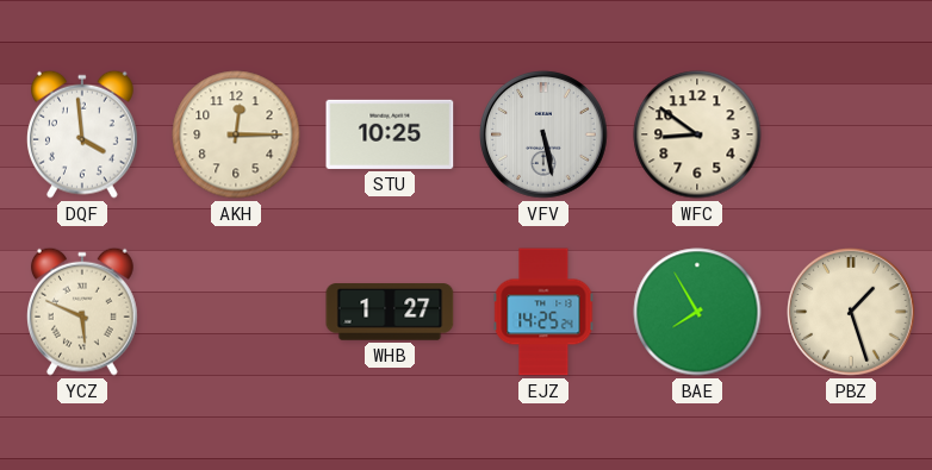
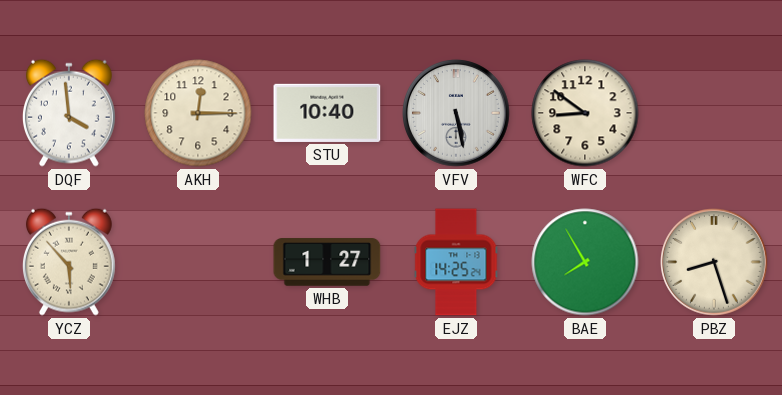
STU: 10:25 -> 10:40
YCZ: 5:49 -> 5:53
PBZ: 1:27 -> 8:27
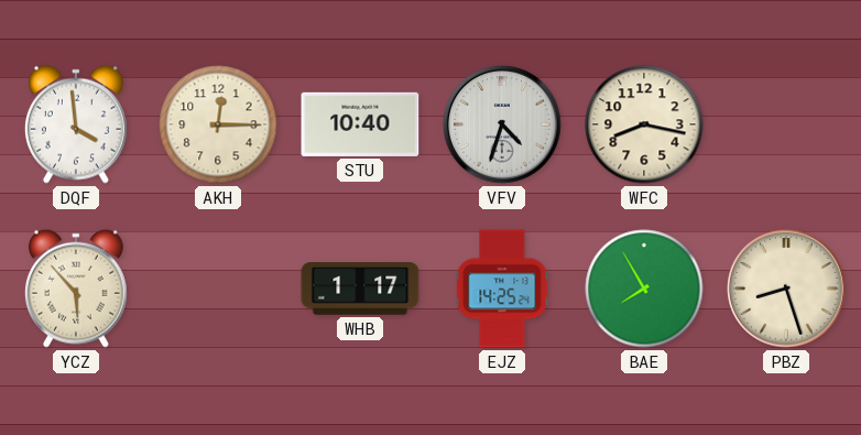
VFV: 5:28 -> 4:33
WFC: 8:51 -> 8:17
WHB: 1:27 -> 1:17
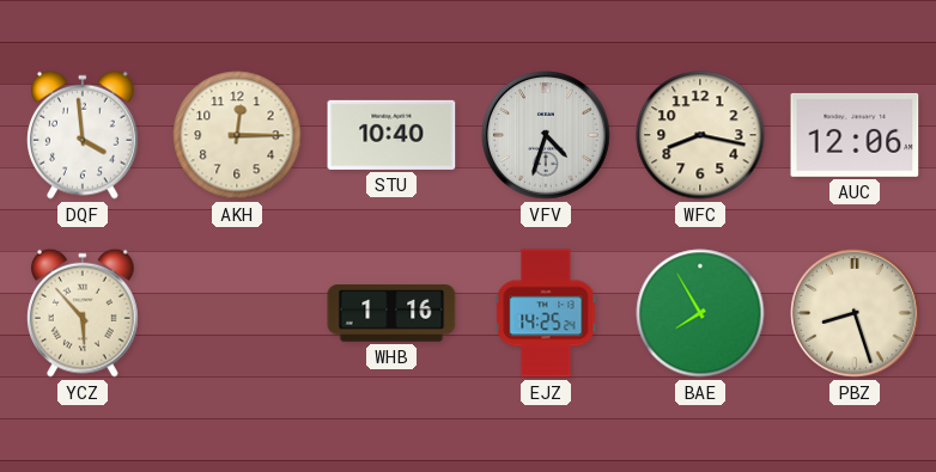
AUC: none -> 12:06
WHB: 1:17 -> 1:16
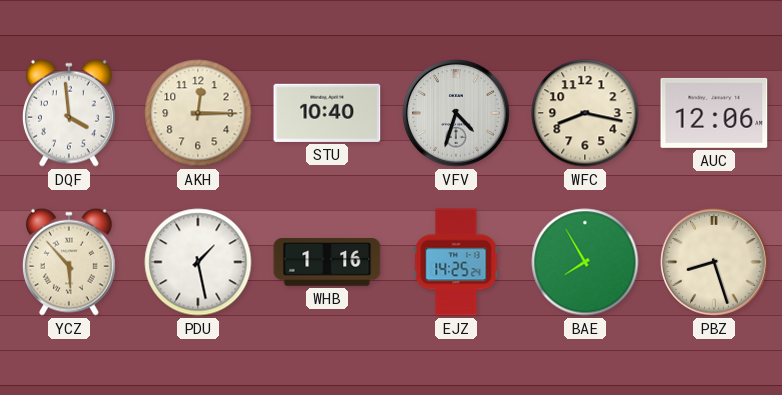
PDU: none -> 1:28
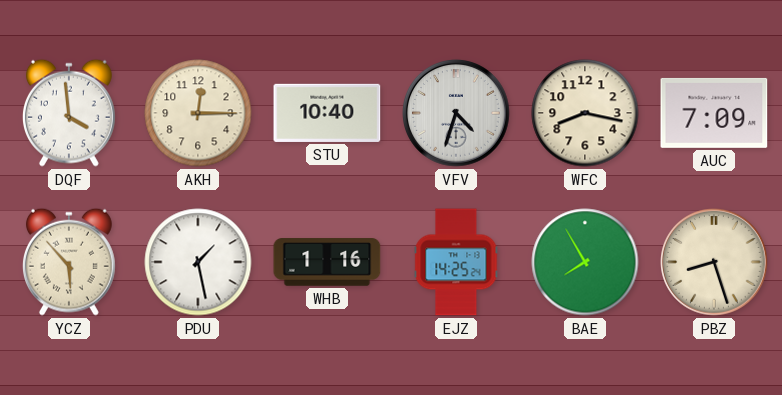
AUC: 12:06 -> 7:09
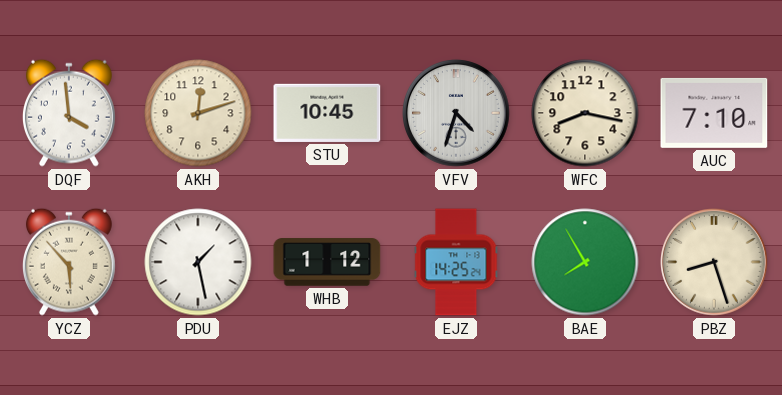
AKH: 12:15 -> 12:12
STU: 10:40 -> 10:45
AUC: 7:09 -> 7:10
WHB: 1:16 -> 1:12
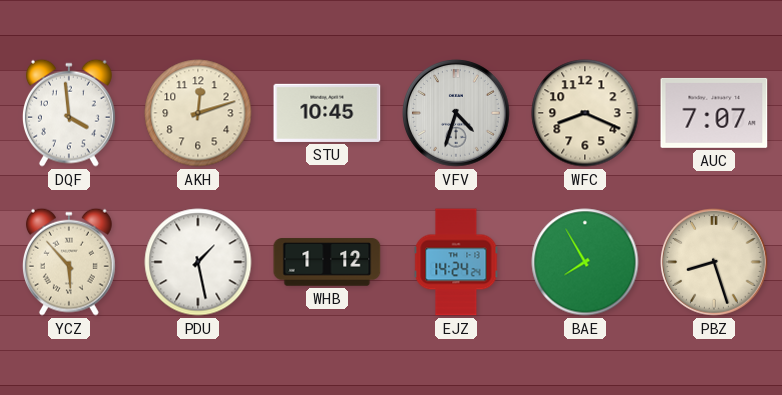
WFC: 8:17 -> 8:19
AUC: 7:10 -> 7:07
EJZ: 14:25 -> 14:24
